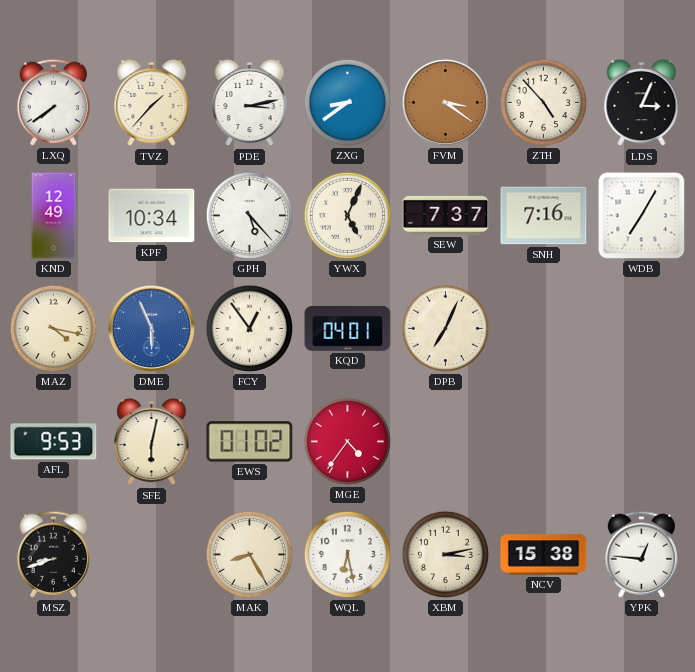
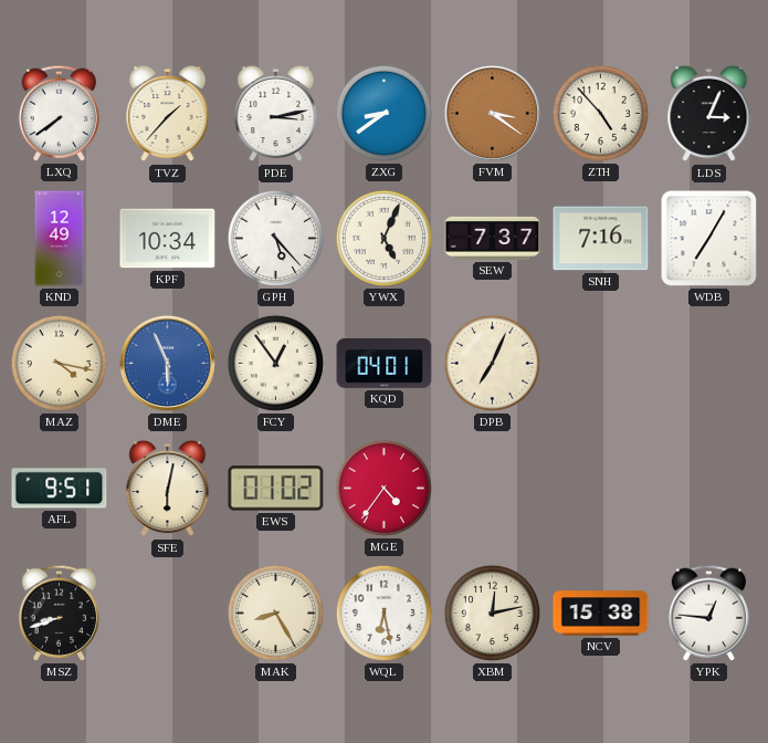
AFL: 9:53 -> 9:51
XBM: 3:13 -> 12:13
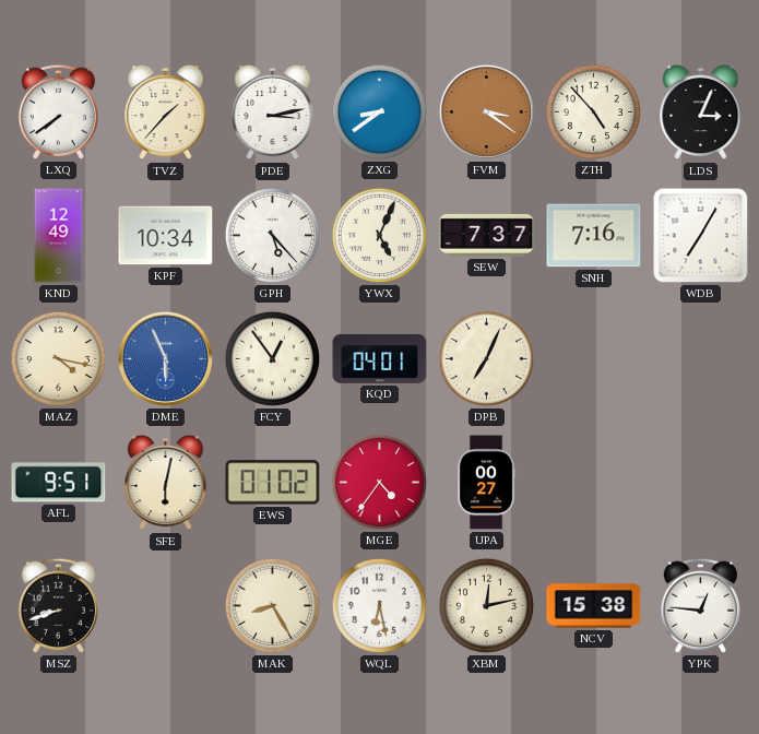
UPA: none -> 00:27
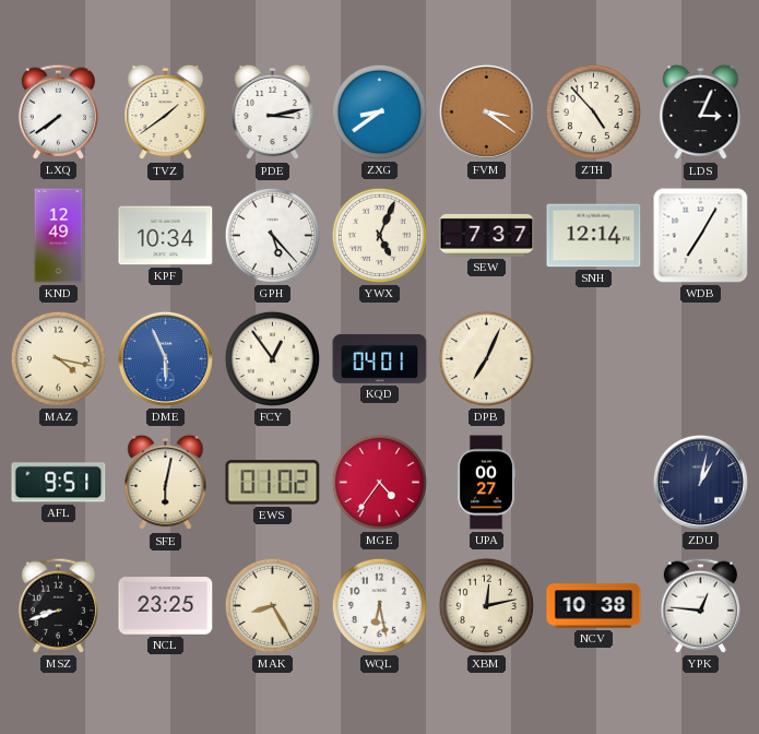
TVZ: 1:37 -> 1:39
SNH: 7:16 -> 12:14
ZDU: none -> 1:02
NCL: none -> 23:25
NCV: 15:38 -> 10:38
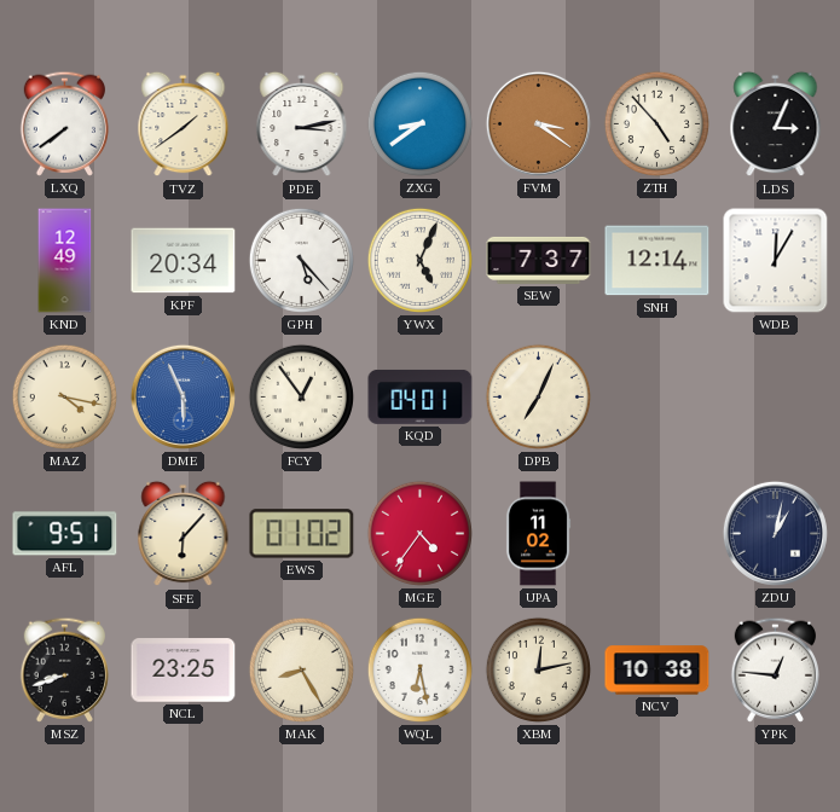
KPF: 10:34 -> 20:34
WDB: 7:05 -> 12:05
SFE: 6:02 -> 6:07
UPA: 00:27 -> 11:02
